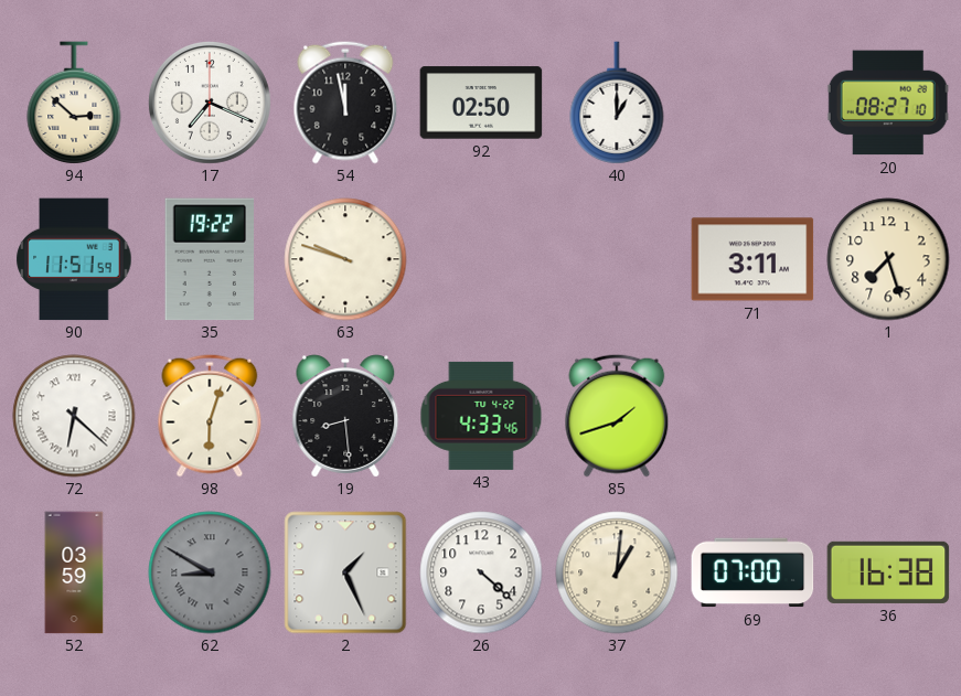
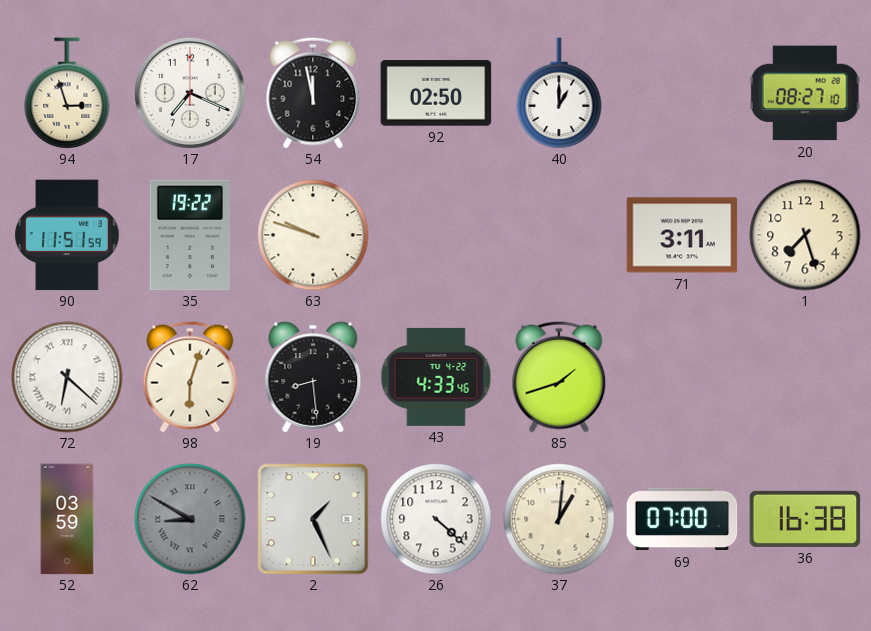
94: 2:52 -> 2:57
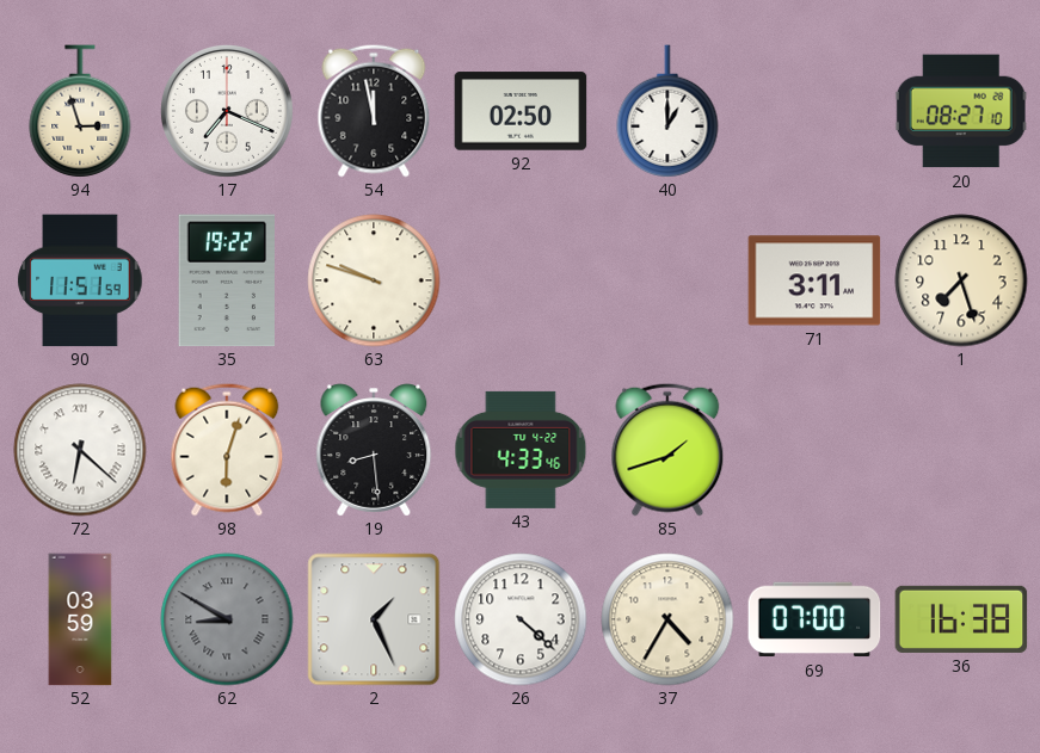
37: 1:01 -> 4:35
